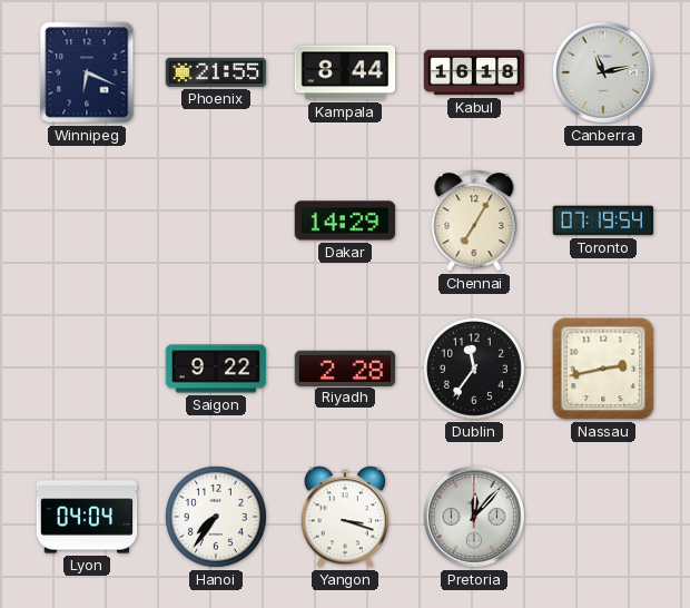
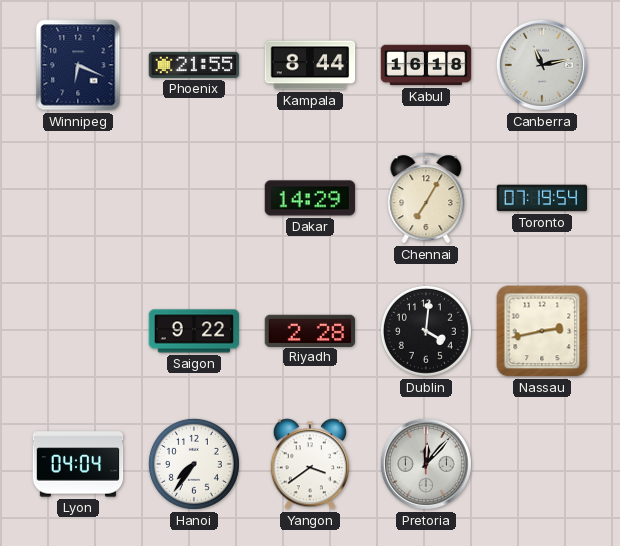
Dublin: 11:36 -> 4:01
Yangon: 3:18 -> 3:39
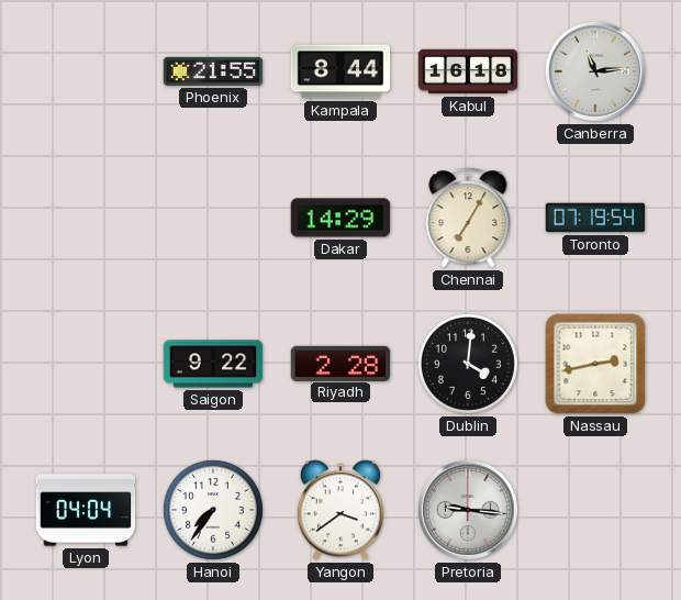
Winnipeg: 6:19 -> none
Canberra: 11:13 -> 11:14
Pretoria: 12:07 -> 9:16
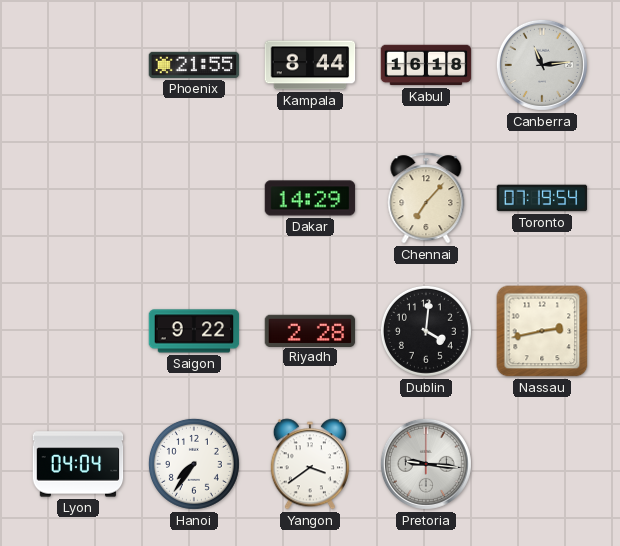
Chennai: 7:05 -> 7:07
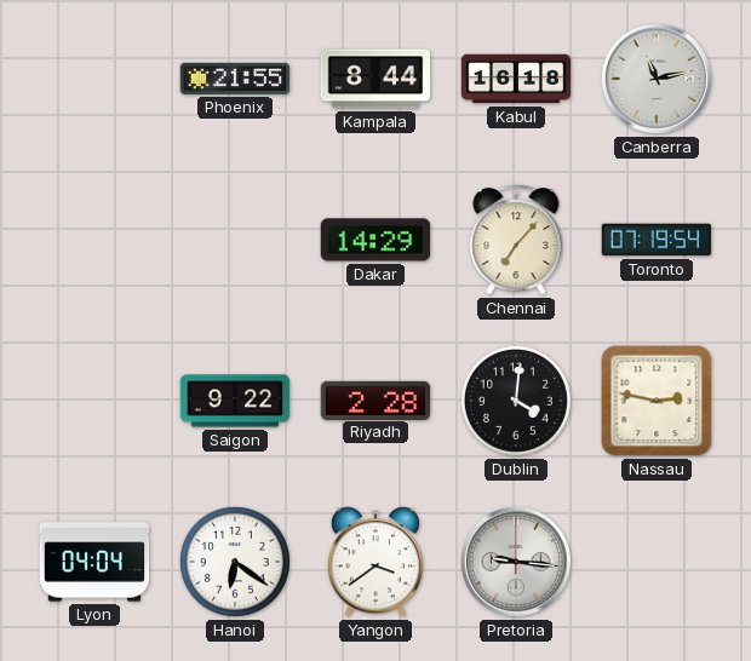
Canberra: 11:14 -> 11:13
Nassau: 2:43 -> 2:47
Hanoi: 7:36 -> 6:21
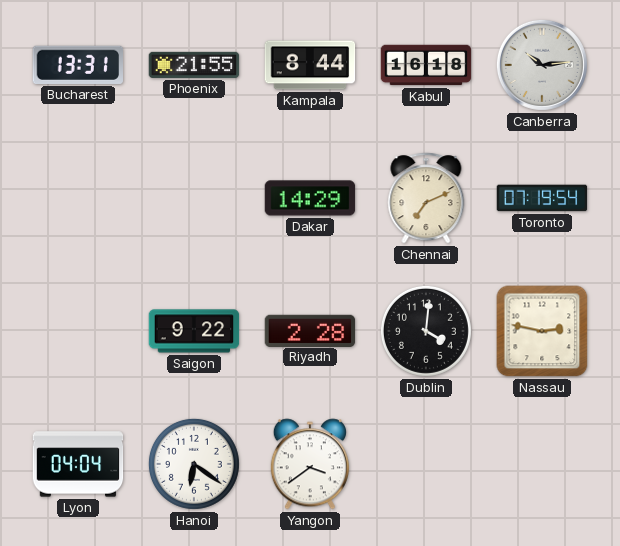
Bucharest: none -> 13:31
Canberra: 11:13 -> 10:14
Chennai: 7:07 -> 7:11
Pretoria: 9:16 -> none
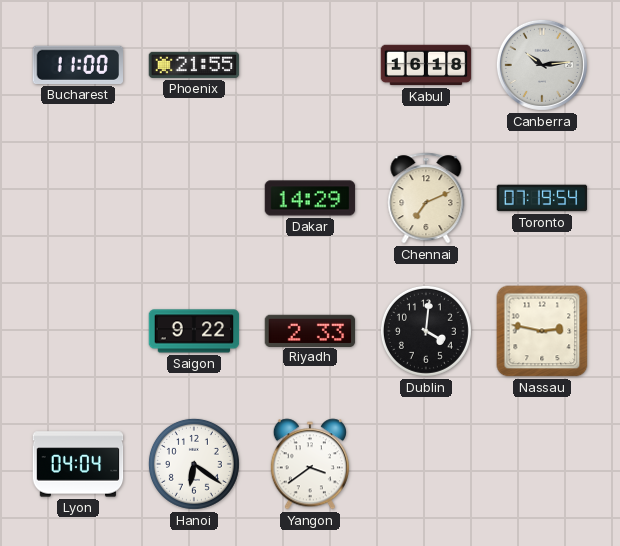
Bucharest: 13:31 -> 11:00
Kampala: 8:44 -> none
Riyadh: 2:28 -> 2:33
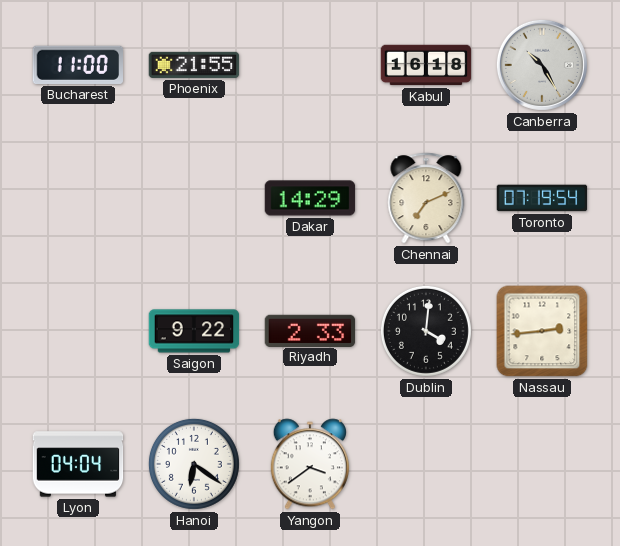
Canberra: 10:14 -> 10:25
Nassau: 2:47 -> 2:44
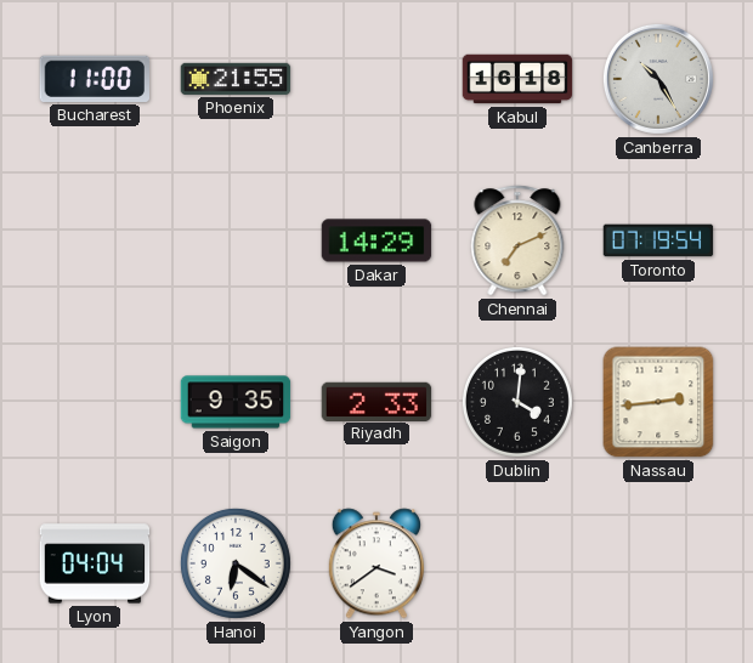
Saigon: 9:22 -> 9:35
